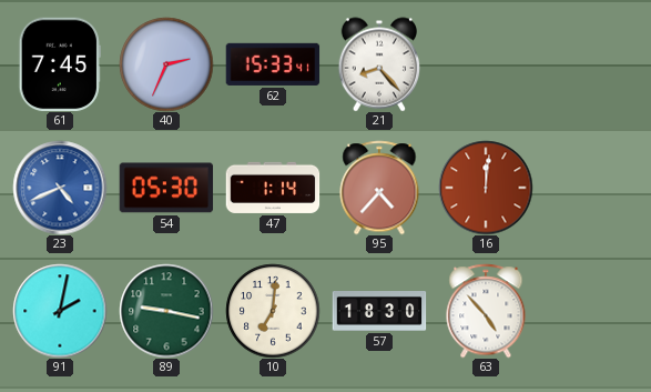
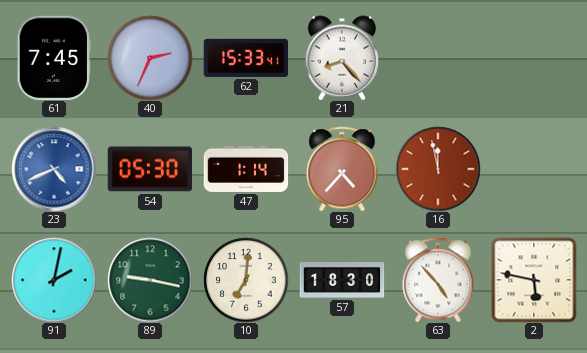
16: 12:01 -> 11:58
2: none -> 5:47
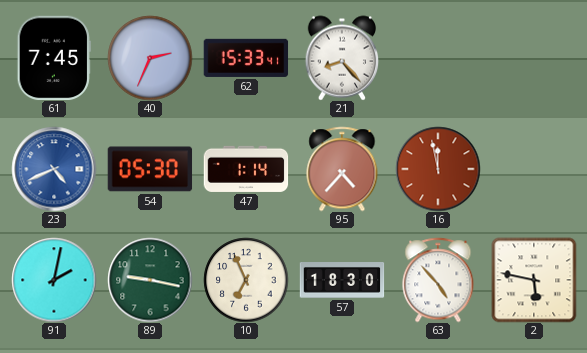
10: 7:01 -> 6:56
